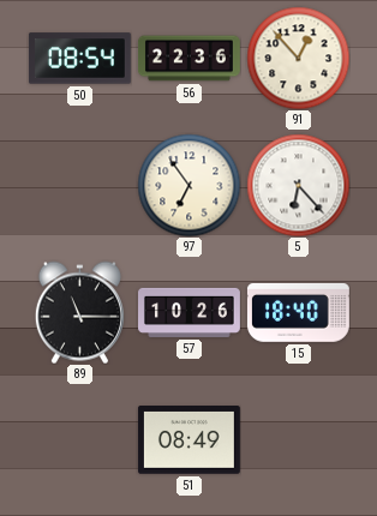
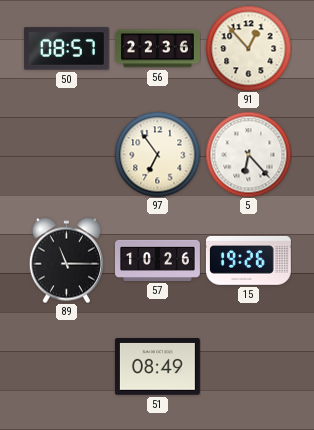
50: 08:54 -> 08:57
15: 18:40 -> 19:26
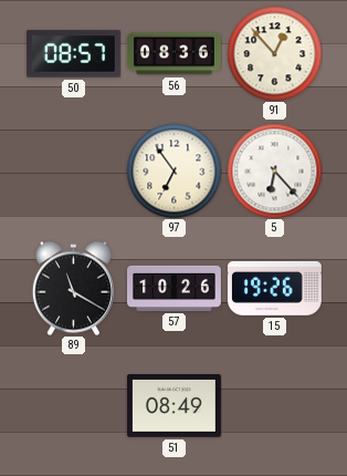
56: 22:36 -> 08:36
89: 11:15 -> 11:20
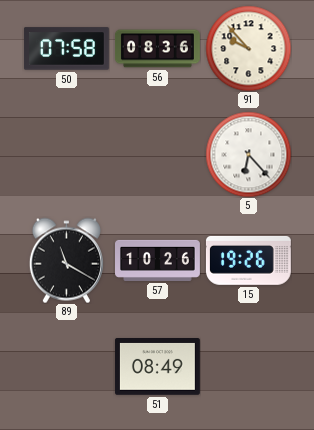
50: 08:57 -> 07:58
91: 12:53 -> 9:53
97: 6:54 -> none
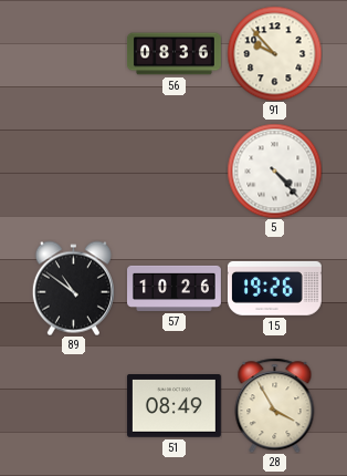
50: 07:58 -> none
5: 6:23 -> 4:23
89: 11:20 -> 10:51
28: none -> 3:55
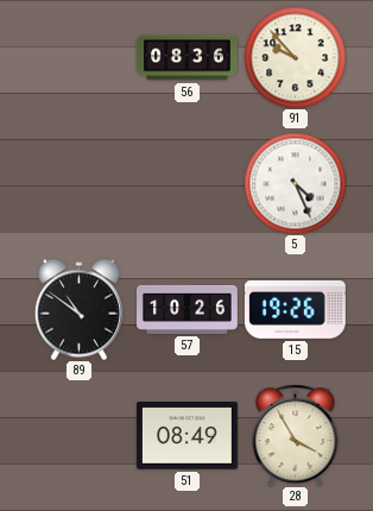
5: 4:23 -> 4:26
